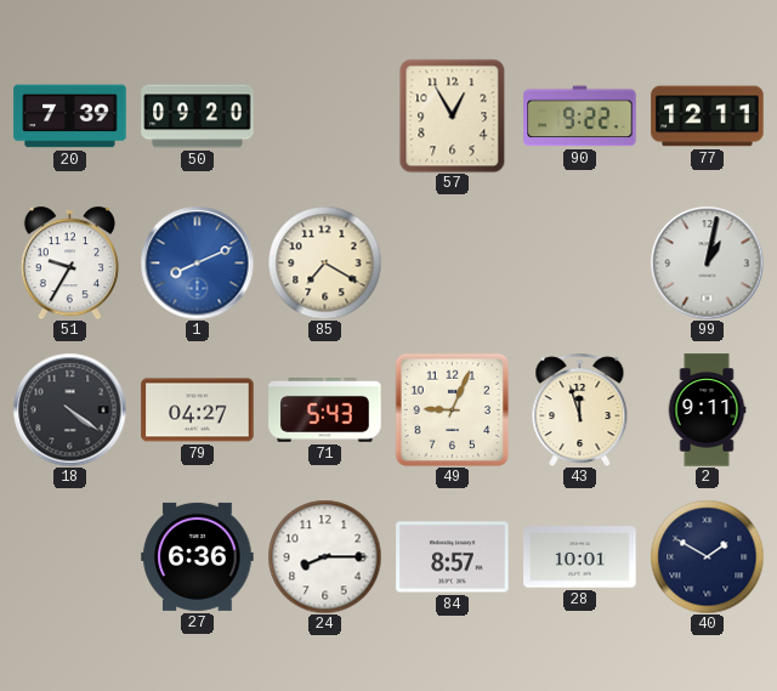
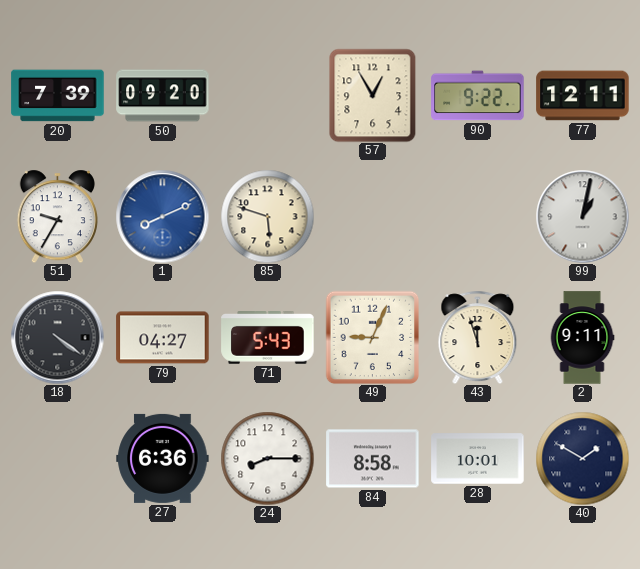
85: 7:20 -> 5:48
84: 8:57 -> 8:58
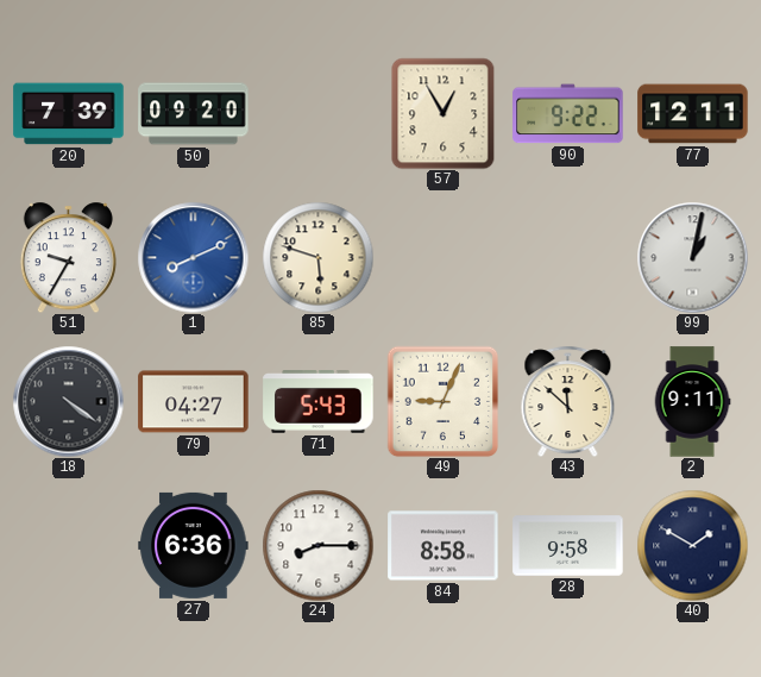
43: 11:57 -> 11:52
28: 10:01 -> 9:58
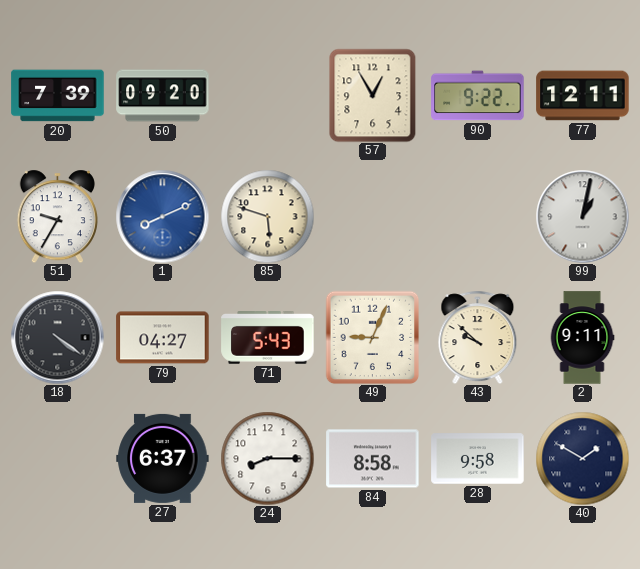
43: 11:52 -> 9:52
27: 6:36 -> 6:37
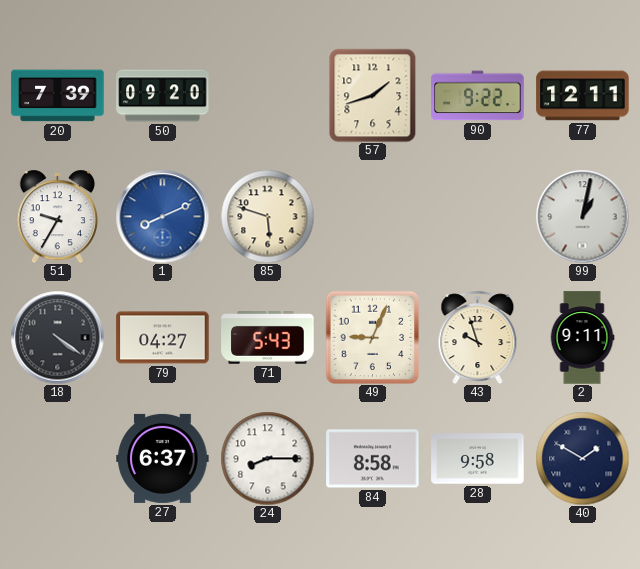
57: 12:55 -> 1:42
43: 9:52 -> 9:57
